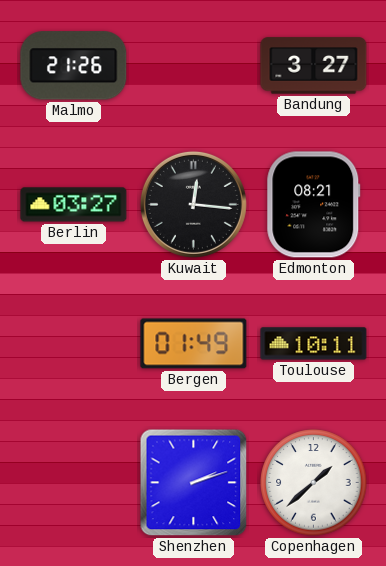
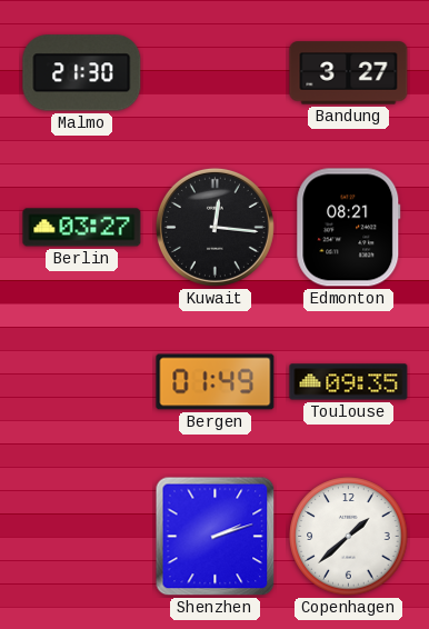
Malmo: 21:26 -> 21:30
Toulouse: 10:11 -> 09:35
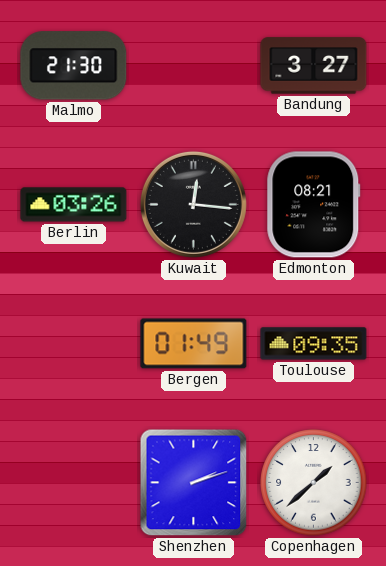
Berlin: 03:27 -> 03:26
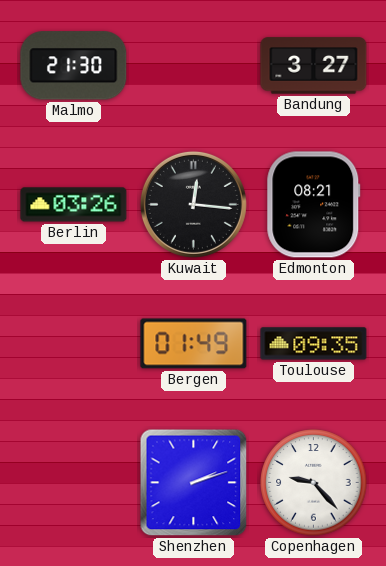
Copenhagen: 1:38 -> 9:23
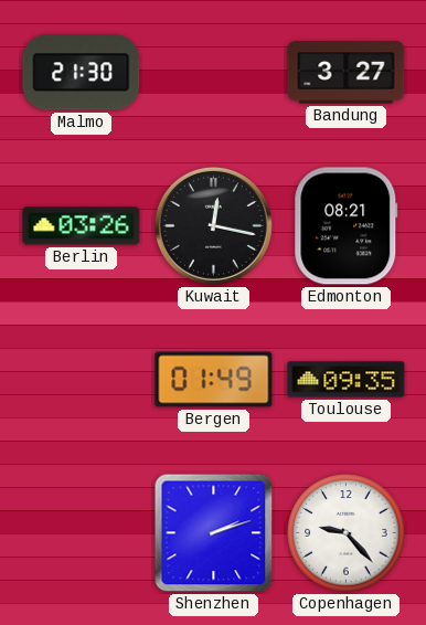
Kuwait: 12:16 -> 12:17
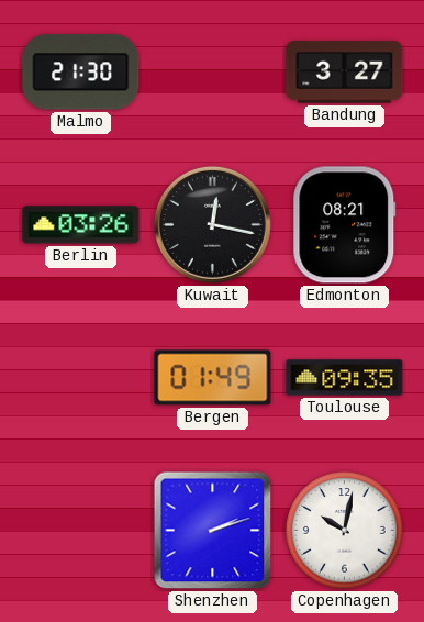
Copenhagen: 9:23 -> 10:02
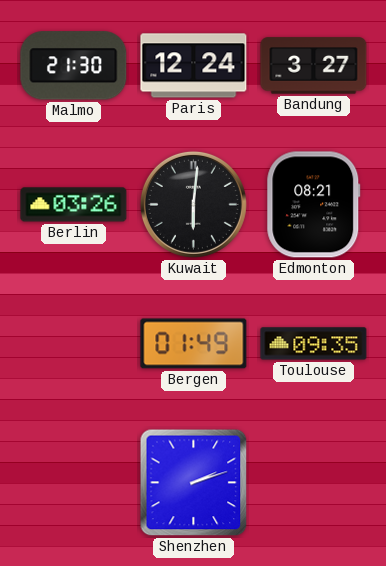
Paris: none -> 12:24
Kuwait: 12:17 -> 6:01
Copenhagen: 10:02 -> none
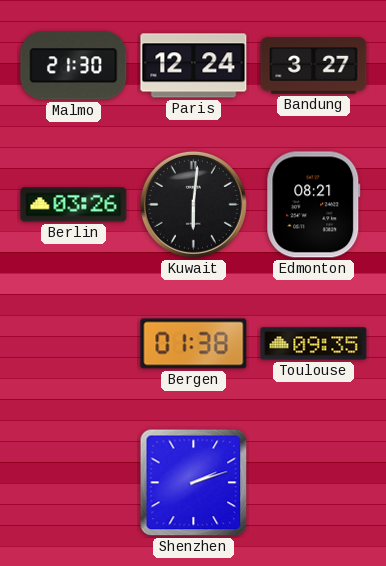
Bergen: 01:49 -> 01:38
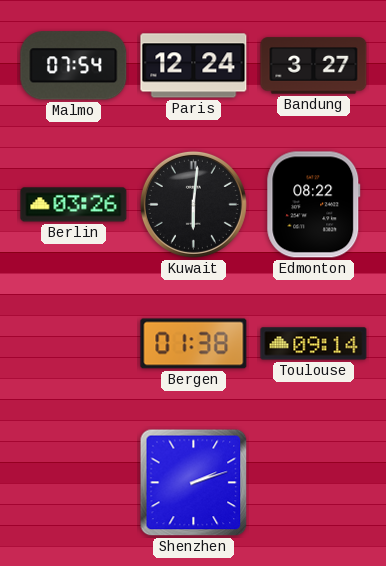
Malmo: 21:30 -> 07:54
Edmonton: 08:21 -> 08:22
Toulouse: 09:35 -> 09:14
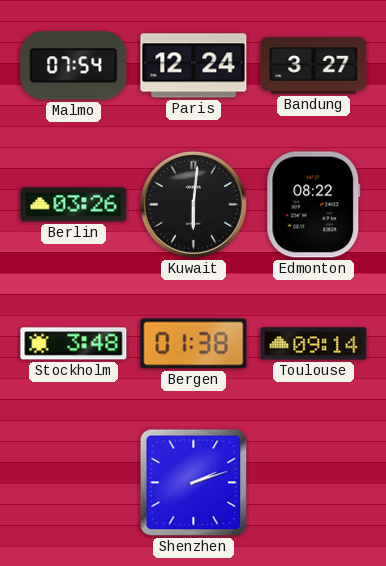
Stockholm: none -> 3:48
